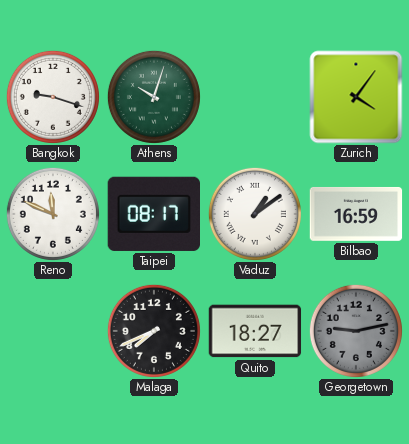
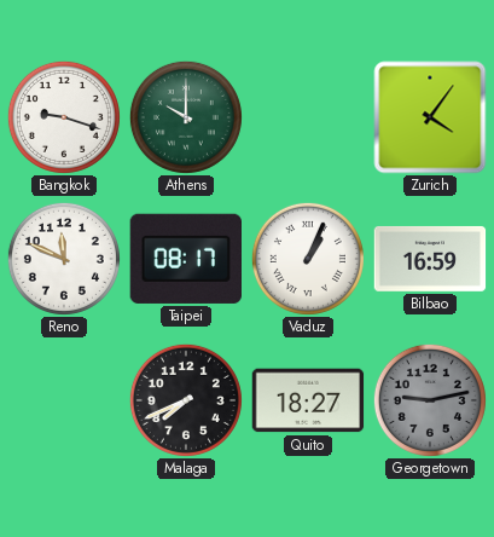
Athens: 10:03 -> 10:00
Vaduz: 1:09 -> 1:04
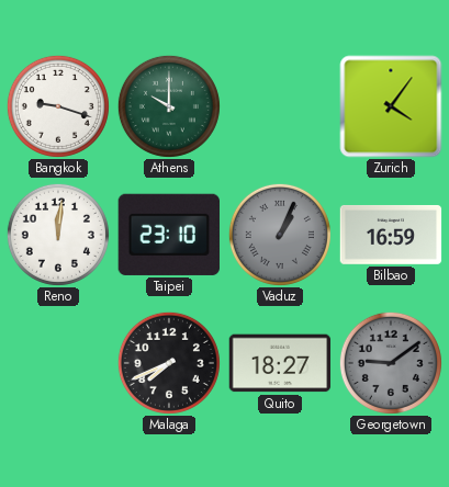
Reno: 11:49 -> 12:01
Taipei: 08:17 -> 23:10
Vaduz dial: white -> grey
Georgetown: 9:13 -> 9:09
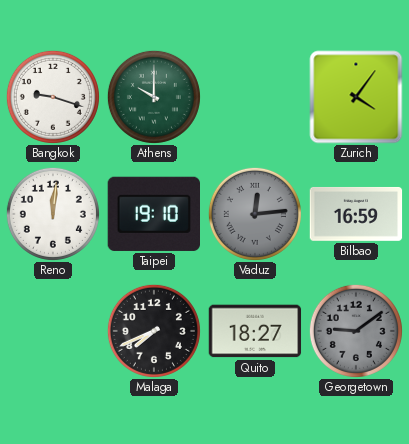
Taipei: 23:10 -> 19:10
Vaduz: 1:04 -> 12:14
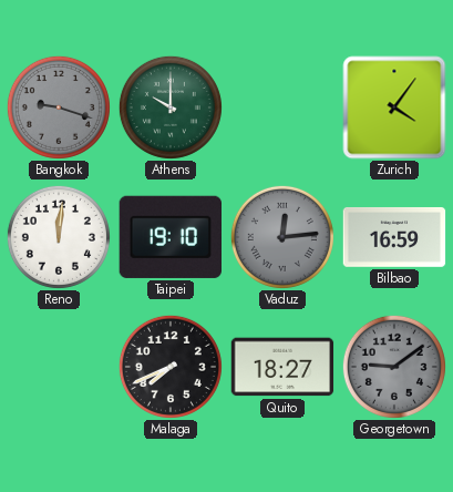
Bangkok dial: white -> grey
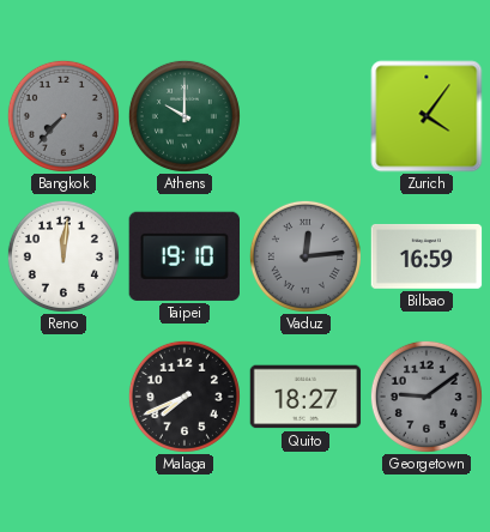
Bangkok: 9:18 -> 7:37
